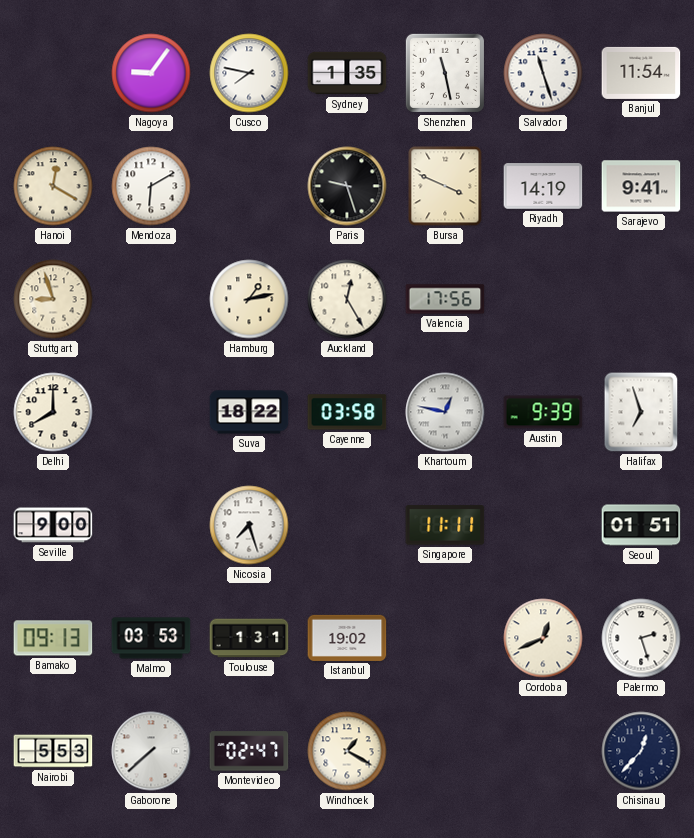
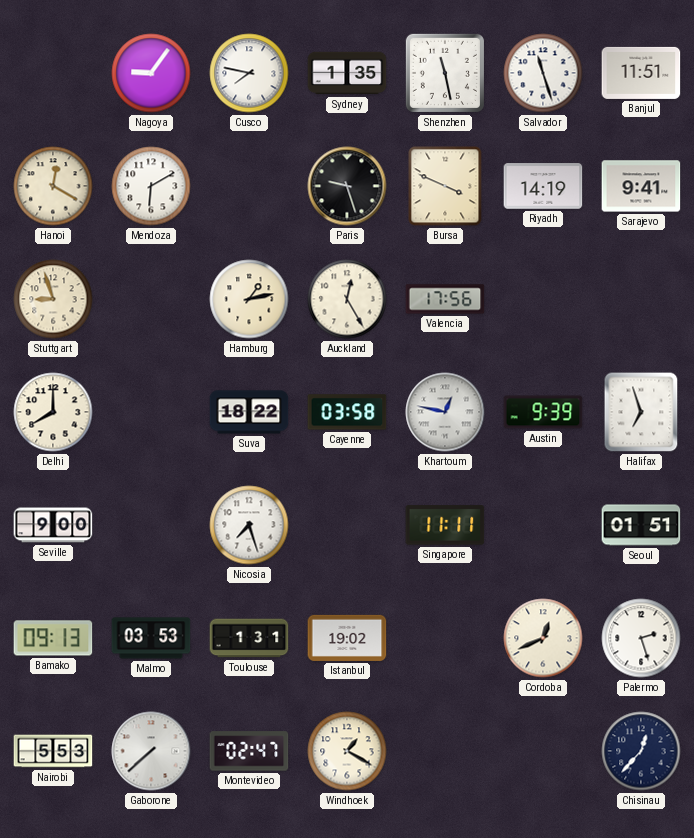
Banjul: 11:54 -> 11:51
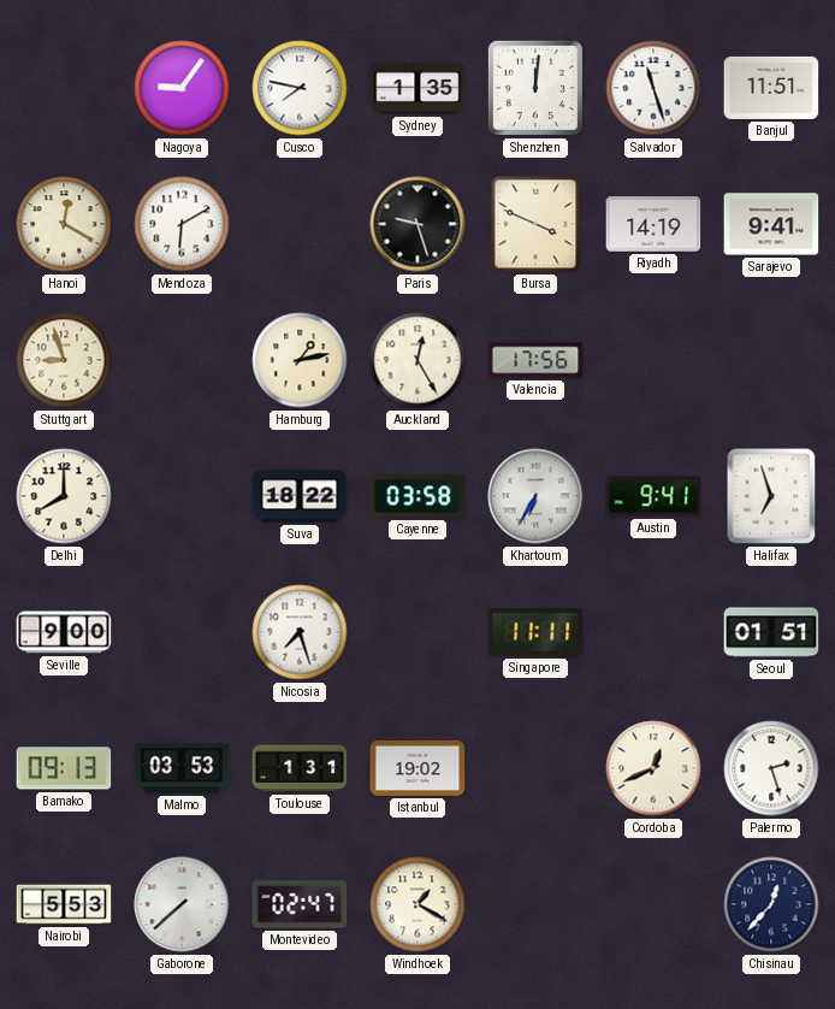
Shenzhen: 11:28 -> 12:01
Khartoum: 12:47 -> 6:35
Austin: 9:39 -> 9:41
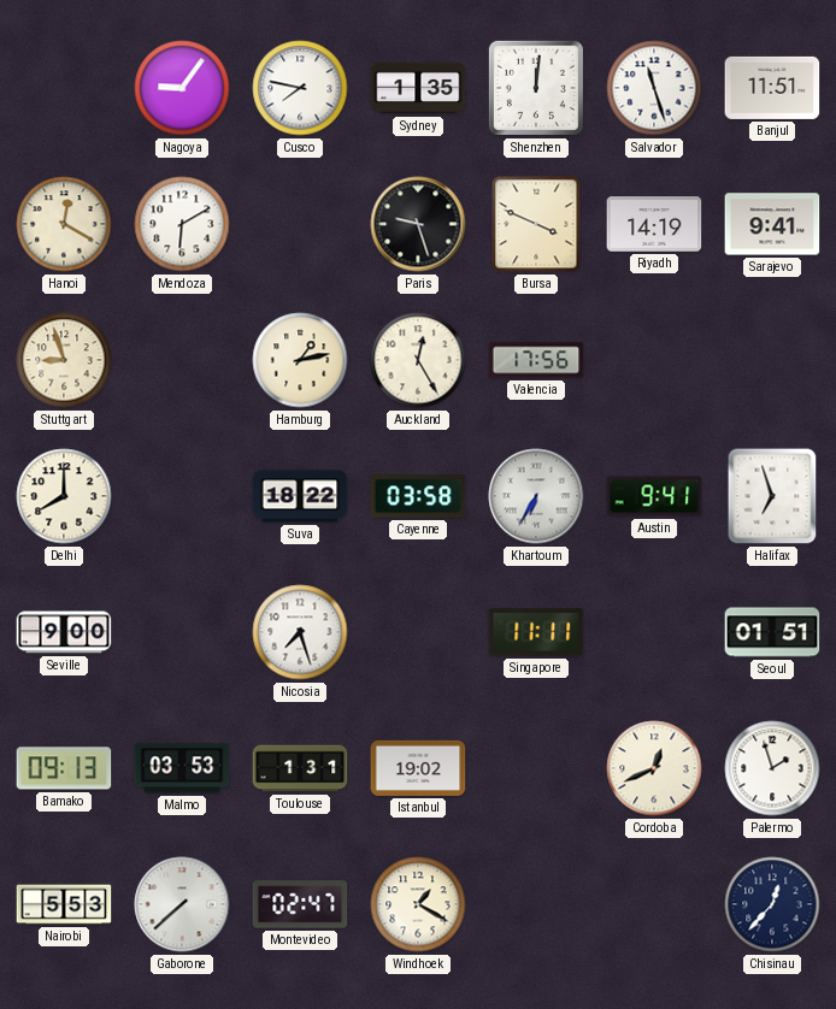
Palermo: 2:27 -> 1:57
